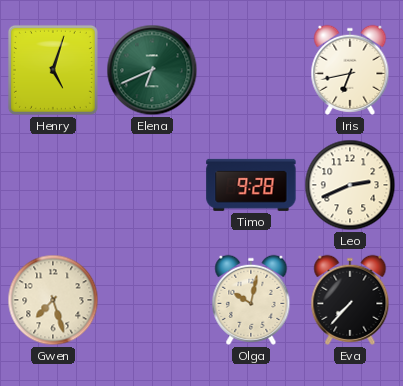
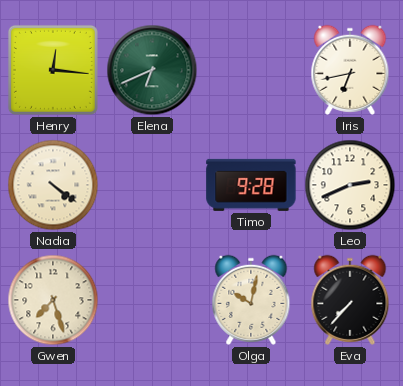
Henry: 5:03 -> 12:16
Nadia: none -> 4:21
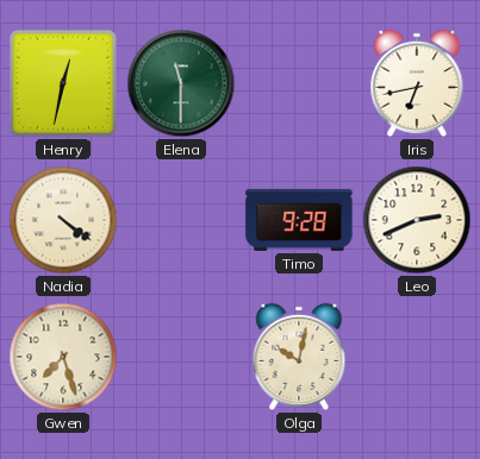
Henry: 12:16 -> 12:32
Elena: 6:41 -> 11:30
Eva: 7:37 -> none
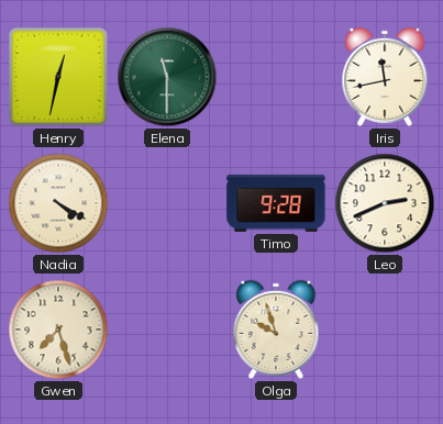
Iris: 6:43 -> 11:43
Nadia: 4:21 -> 4:20
Olga: 10:02 -> 9:57
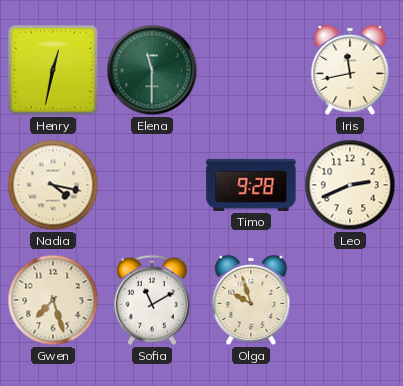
Nadia: 4:20 -> 4:17
Sofia: none -> 11:10
